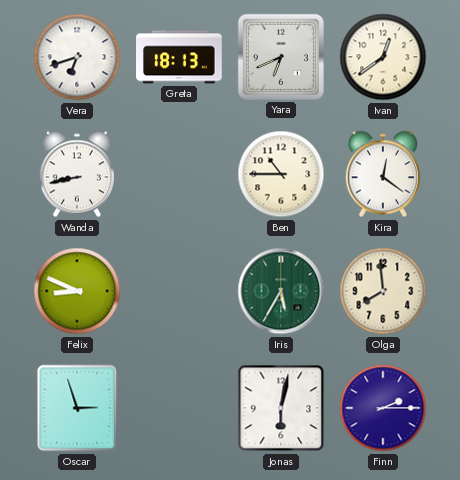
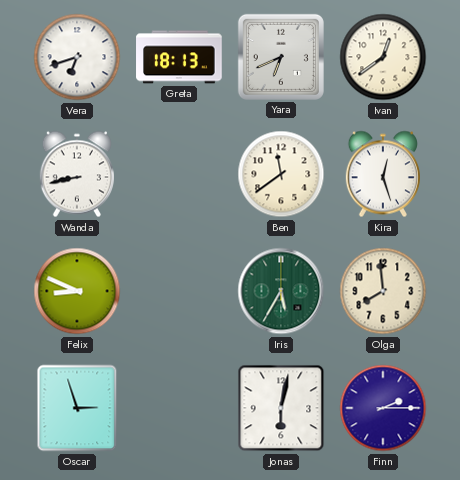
Ben: 10:45 -> 11:39
Kira: 12:21 -> 12:27
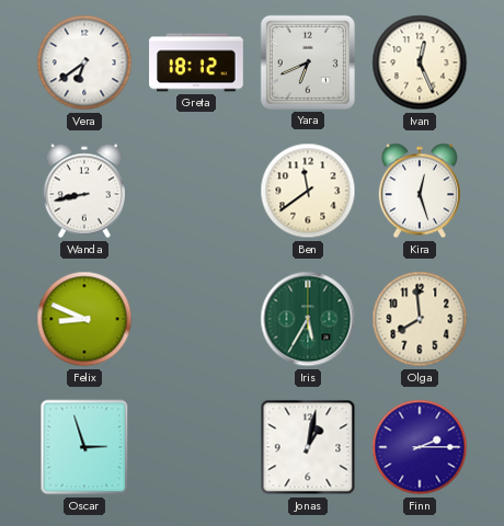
Vera: 6:42 -> 6:39
Greta: 18:13 -> 18:12
Ivan: 12:39 -> 12:26
Jonas: 6:02 -> 1:02
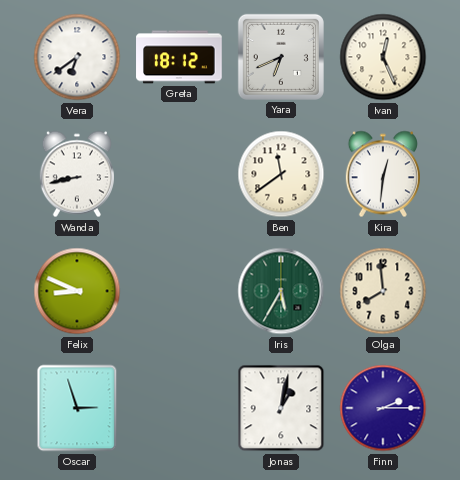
Kira: 12:27 -> 12:31
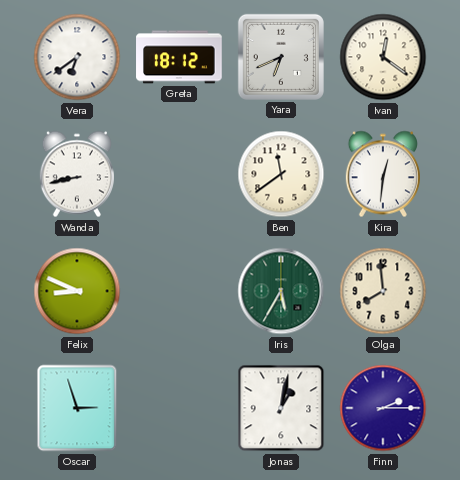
Ivan: 12:26 -> 12:21
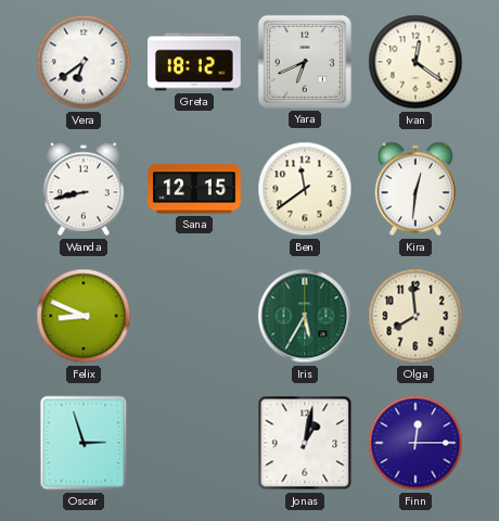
Sana: none -> 12:15
Finn: 2:15 -> 12:15
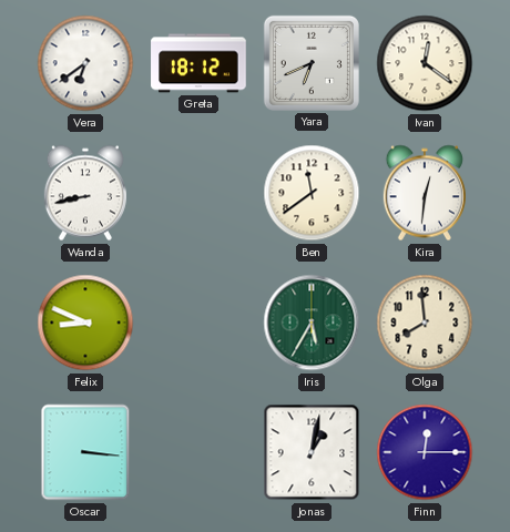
Sana: 12:15 -> none
Oscar: 2:57 -> 3:16
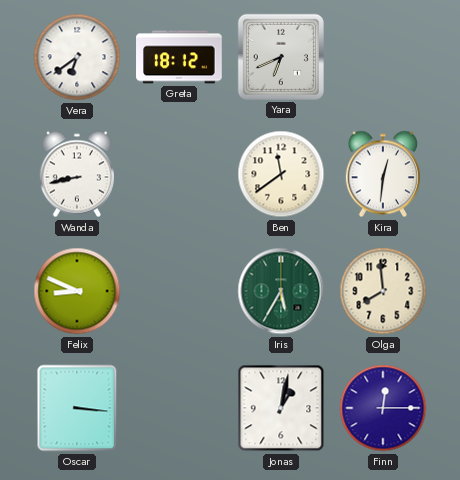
Ivan: 12:21 -> none
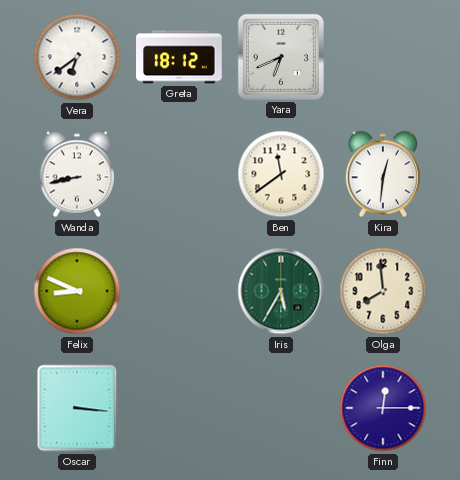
Jonas: 1:02 -> none
